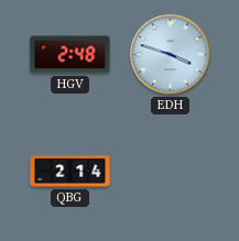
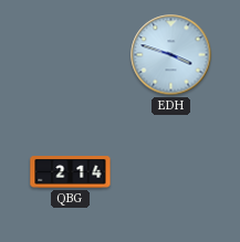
HGV: 2:48 -> none
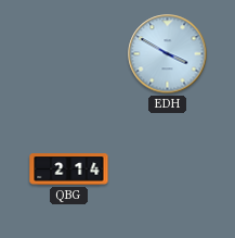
EDH: 3:48 -> 3:50
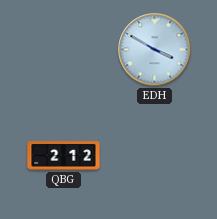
QBG: 2:14 -> 2:12
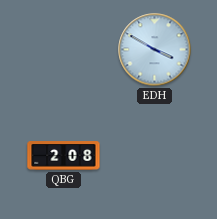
QBG: 2:12 -> 2:08
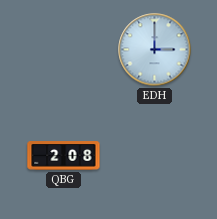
EDH: 3:50 -> 3:00
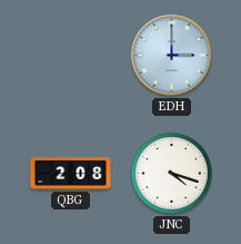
JNC: none -> 4:18
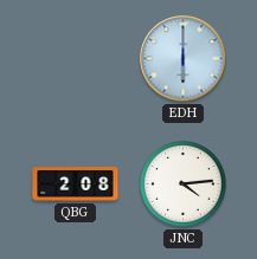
EDH: 3:00 -> 6:00
JNC: 4:18 -> 4:14
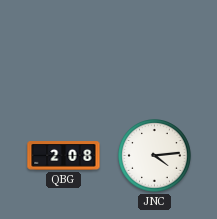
EDH: 6:00 -> none
